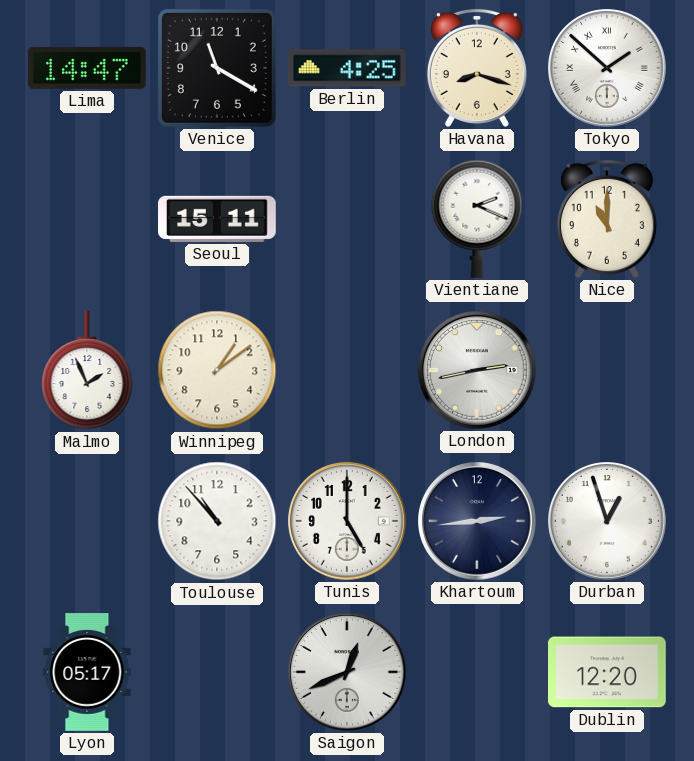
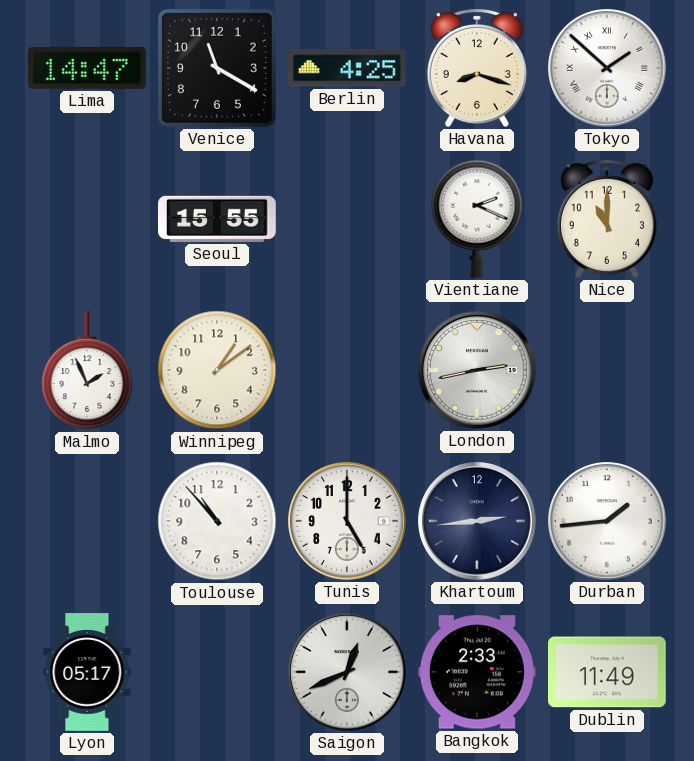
Seoul: 15:11 -> 15:55
Durban: 12:57 -> 1:44
Bangkok: none -> 2:33
Dublin: 12:20 -> 11:49
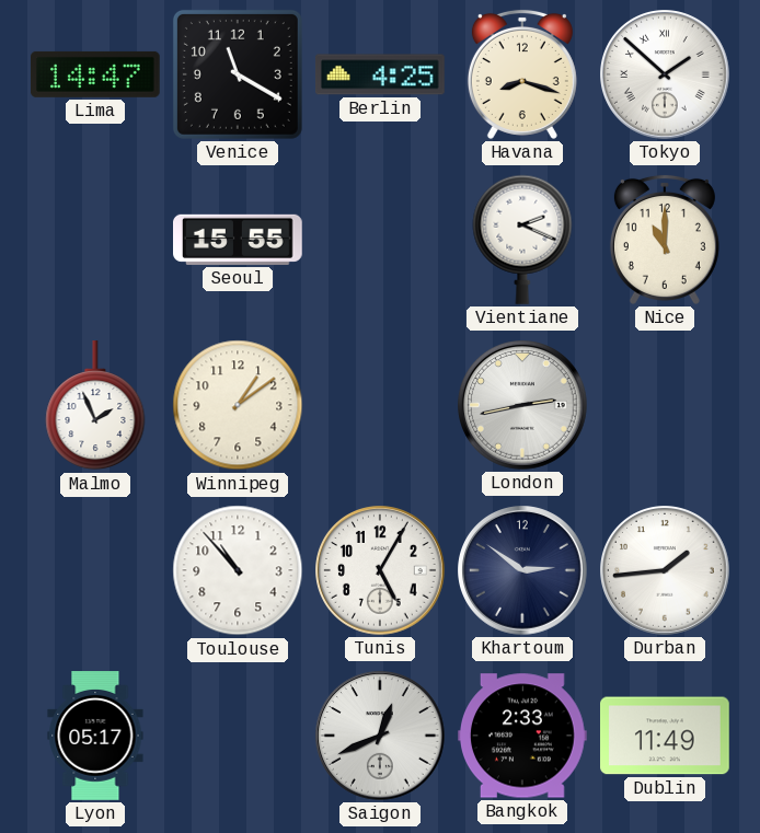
Tunis: 5:00 -> 5:05
Khartoum: 2:44 -> 2:51
